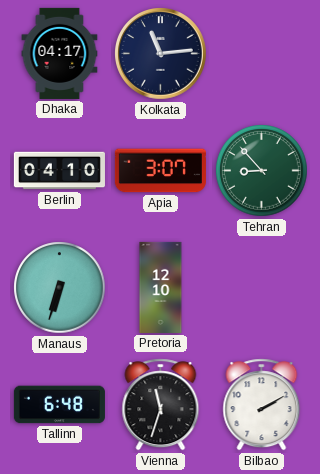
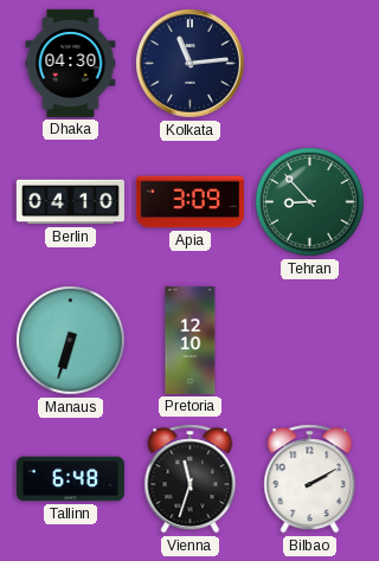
Dhaka: 04:17 -> 04:30
Apia: 3:07 -> 3:09
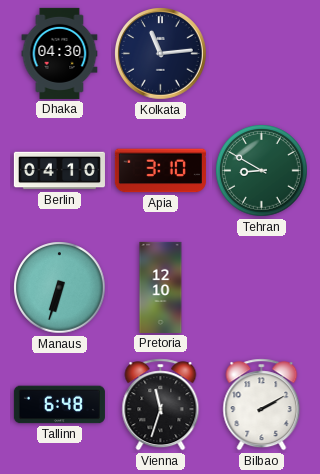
Apia: 3:09 -> 3:10
Tehran: 8:53 -> 8:50
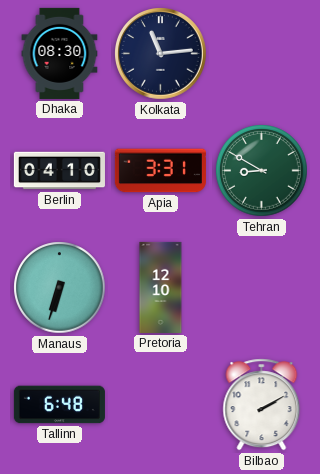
Dhaka: 04:30 -> 08:30
Apia: 3:10 -> 3:31
Vienna: 11:33 -> none
